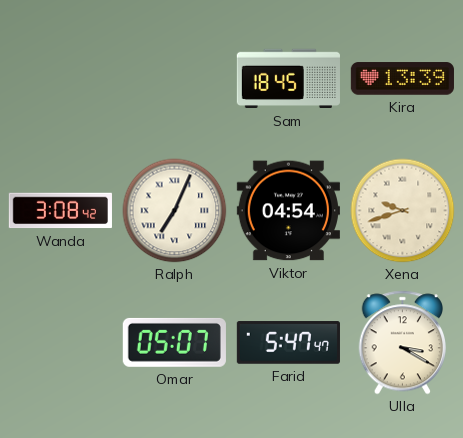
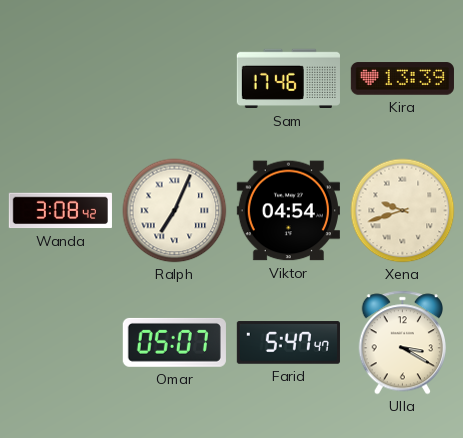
Sam: 18:45 -> 17:46
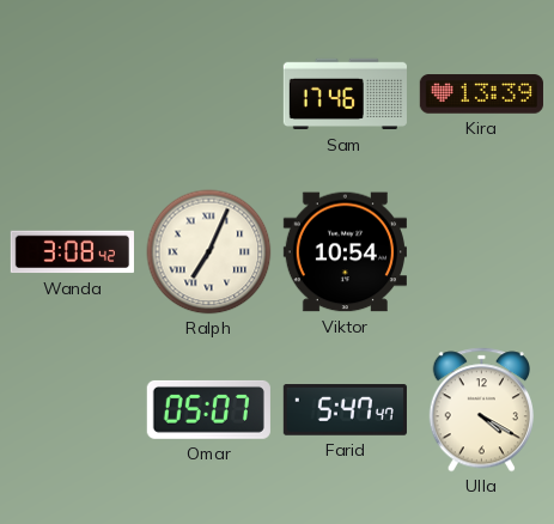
Viktor: 04:54 -> 10:54
Xena: 9:42 -> none
Ulla: 3:20 -> 4:20
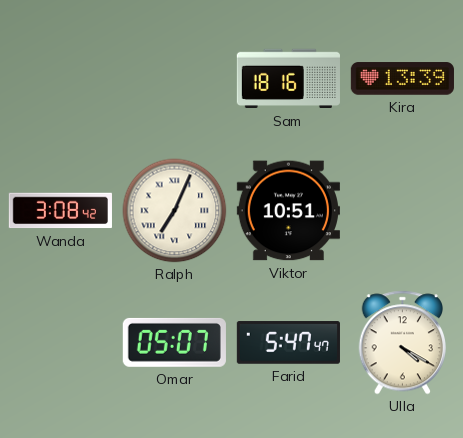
Sam: 17:46 -> 18:16
Viktor: 10:54 -> 10:51
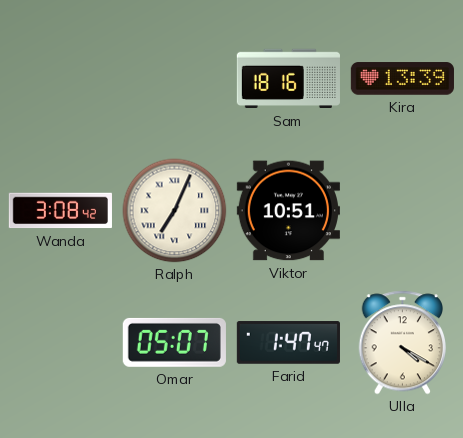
Farid: 5:47 -> 1:47
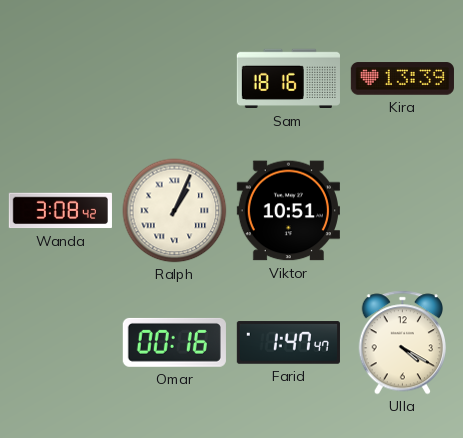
Ralph: 7:04 -> 1:04
Omar: 05:07 -> 00:16
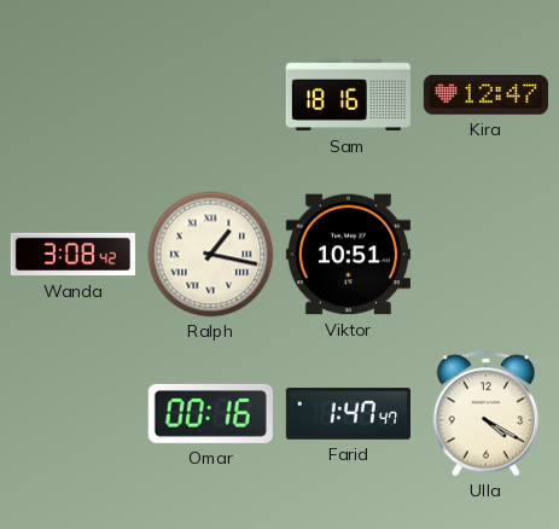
Kira: 13:39 -> 12:47
Ralph: 1:04 -> 1:17
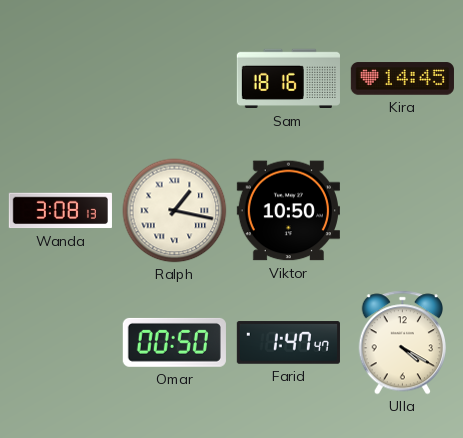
Kira: 12:47 -> 14:45
Wanda: 3:08:42 -> 3:08:13
Viktor: 10:51 -> 10:50
Omar: 00:16 -> 00:50
